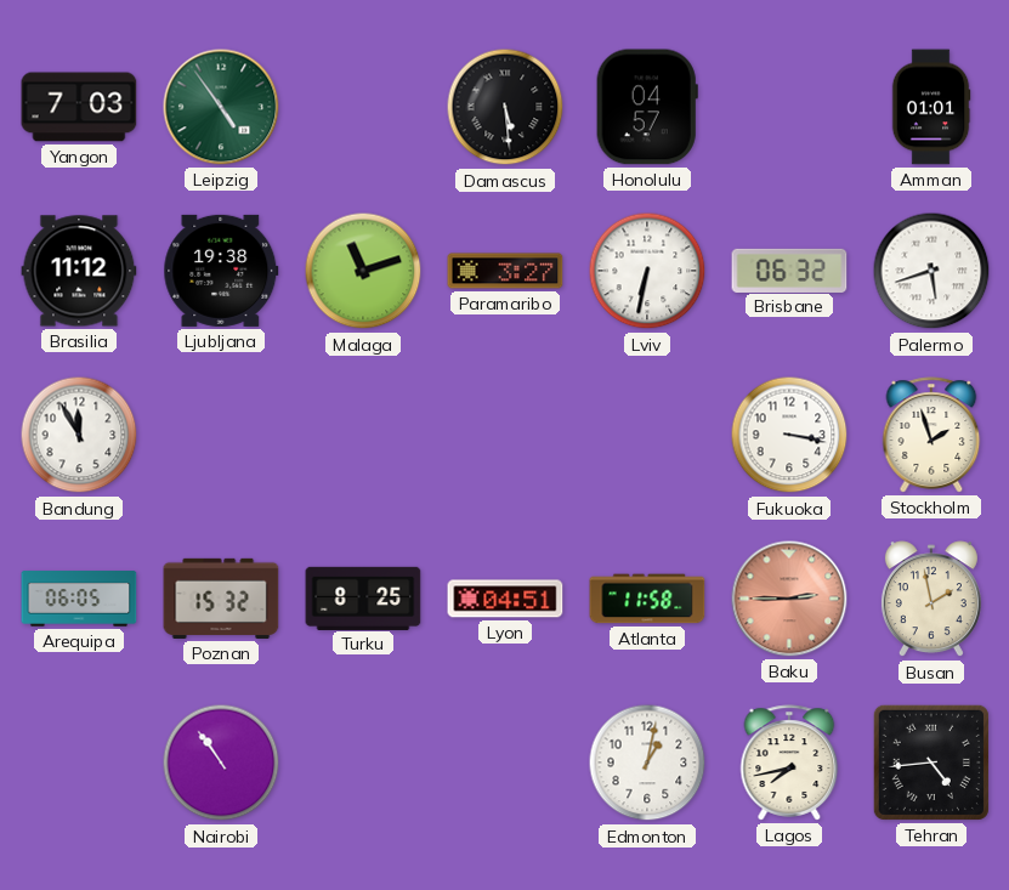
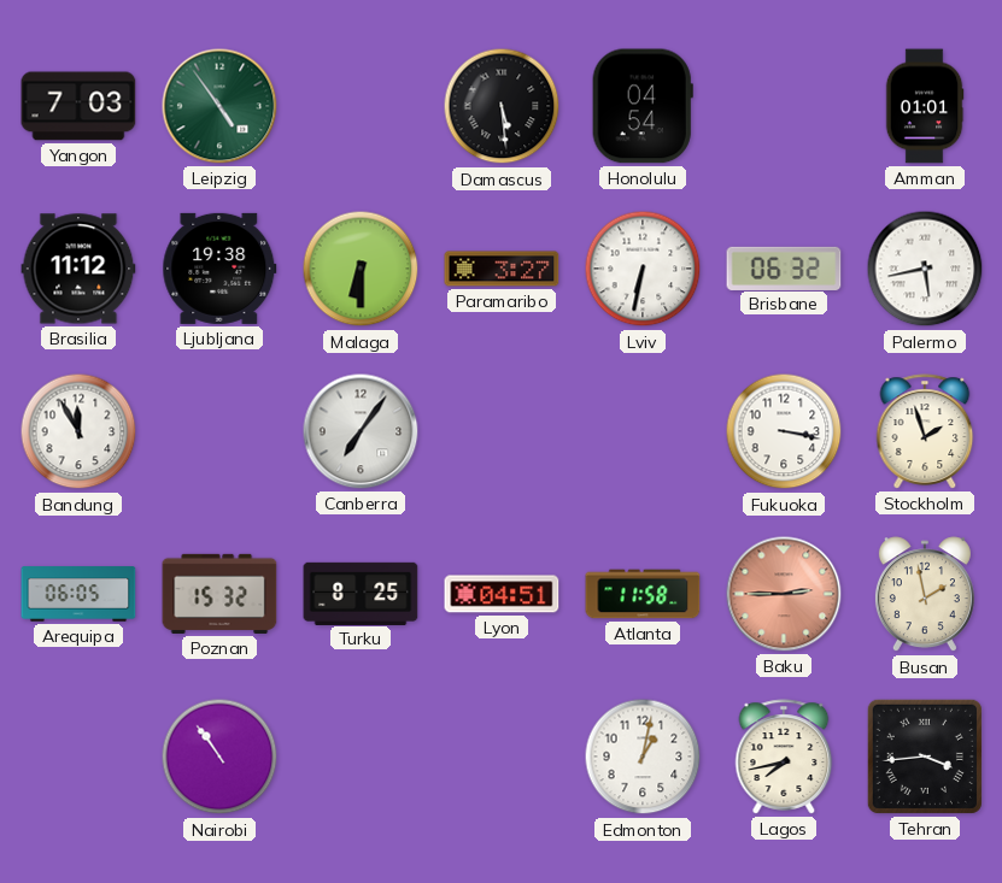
Honolulu: 04:57 -> 04:54
Malaga: 11:12 -> 6:30
Palermo: 5:42 -> 5:43
Canberra: none -> 7:06
Tehran: 4:44 -> 3:44
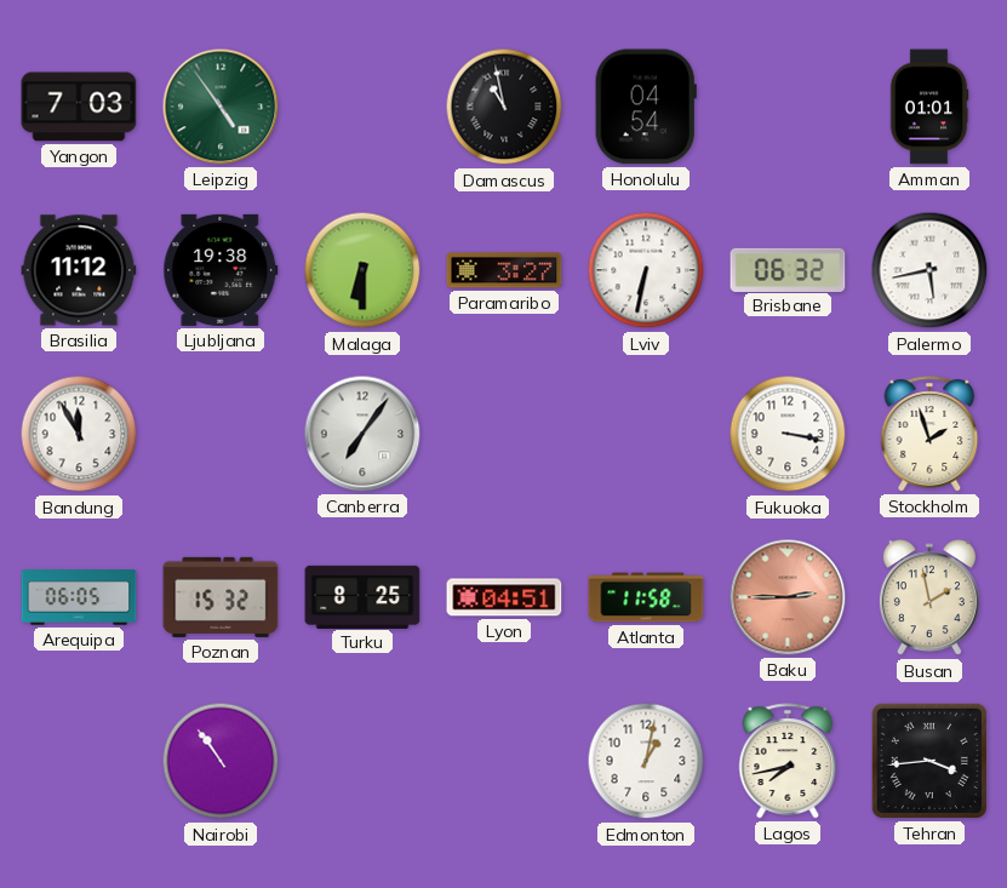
Damascus: 5:29 -> 10:58
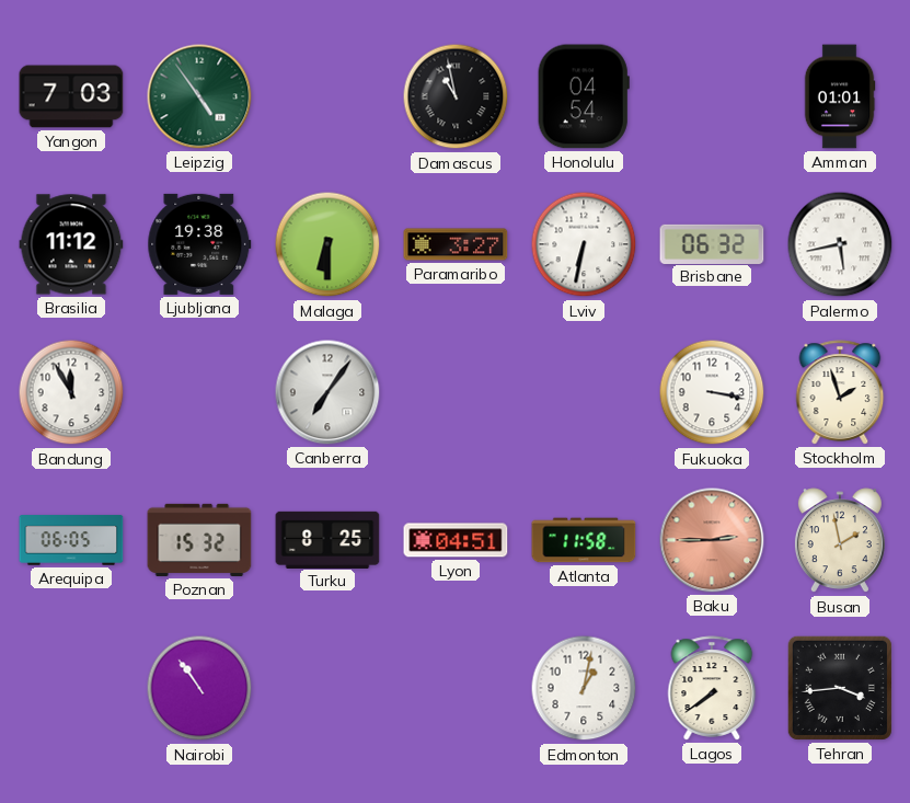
Lagos: 7:43 -> 7:39
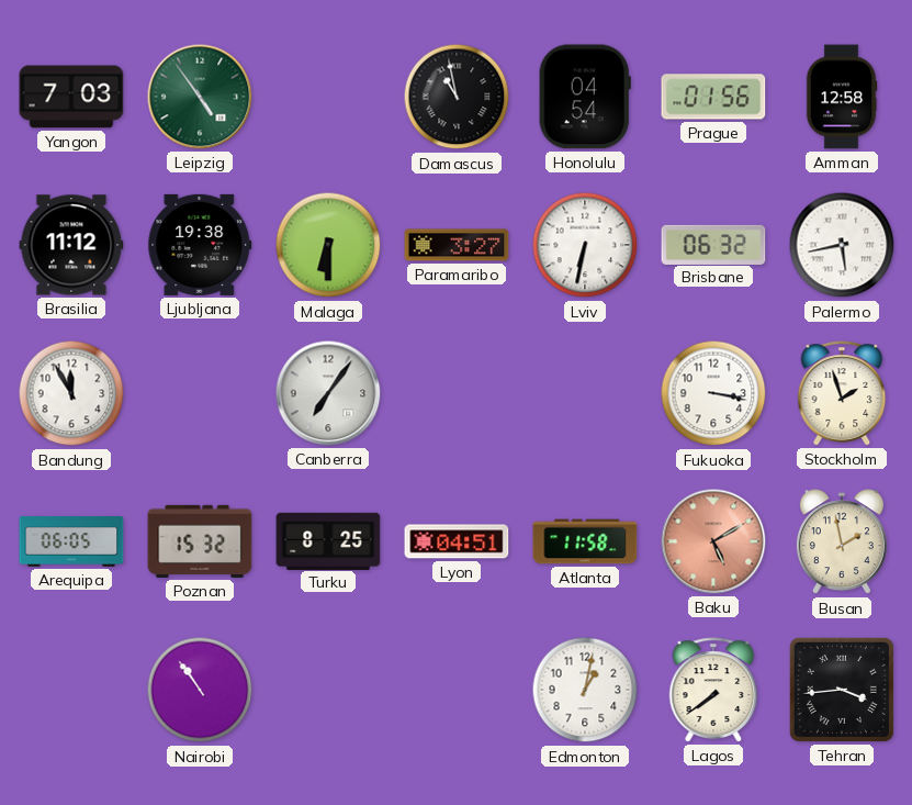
Prague: none -> 01:56
Amman: 01:01 -> 12:58
Baku: 2:45 -> 5:10
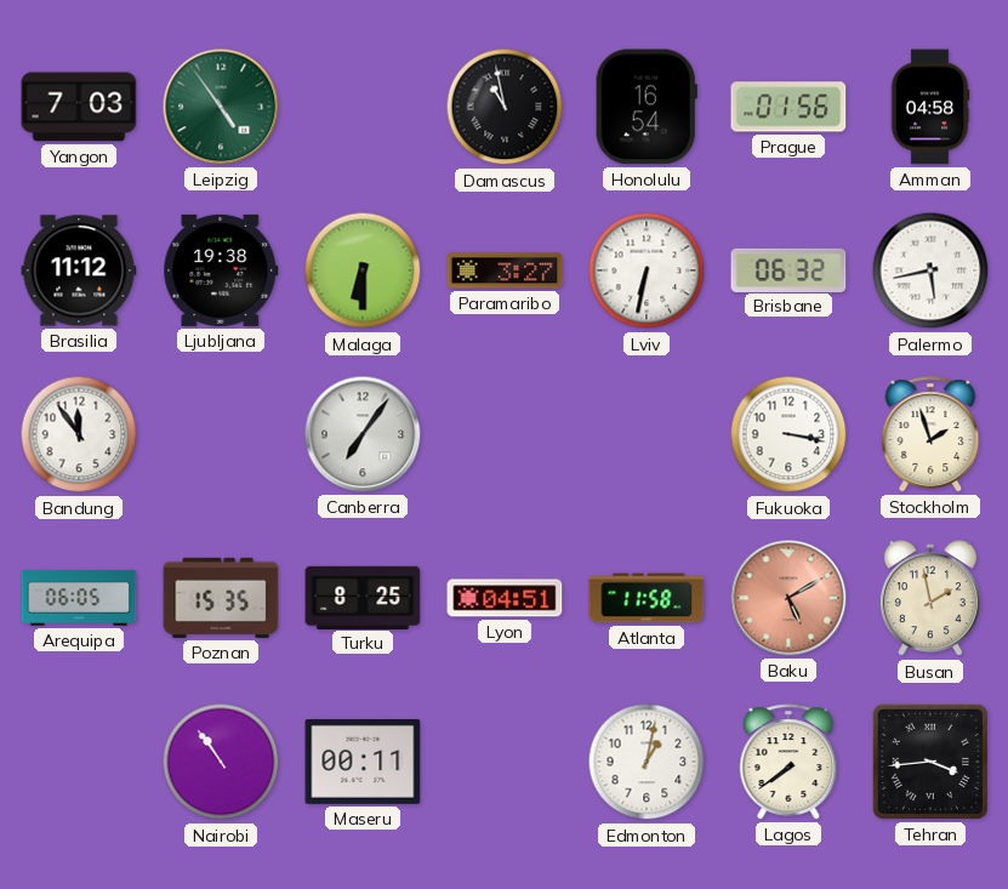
Honolulu: 04:54 -> 16:54
Amman: 12:58 -> 04:58
Bandung: 11:55 -> 11:54
Poznan: 15:32 -> 15:35
Maseru: none -> 00:11
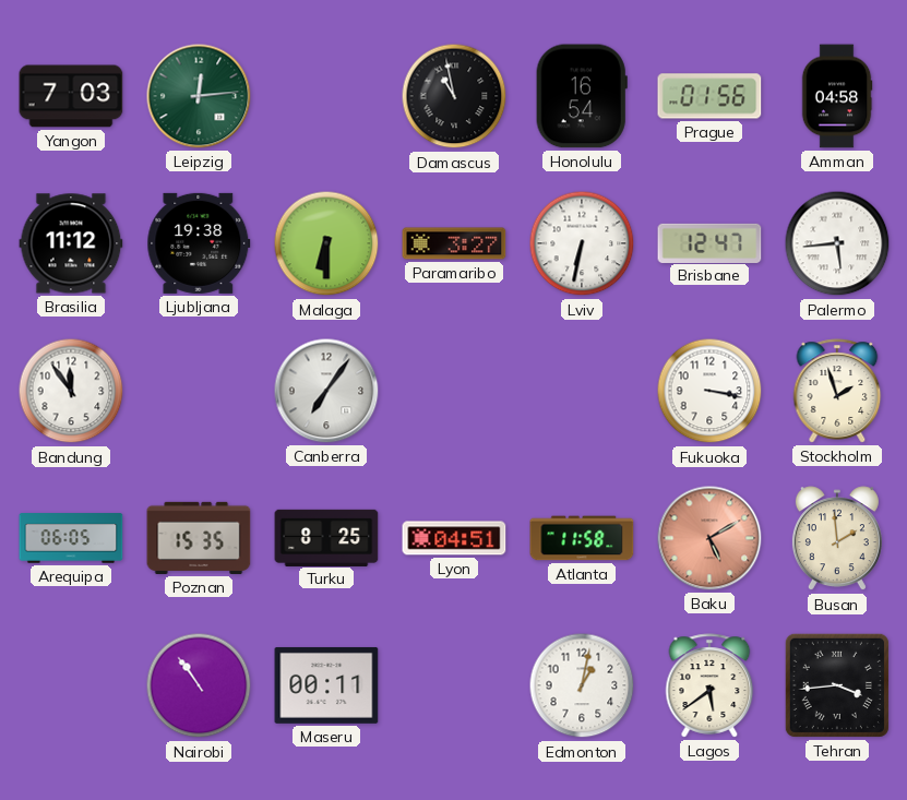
Leipzig: 4:54 -> 12:14
Brisbane: 06:32 -> 12:47
Palermo: 5:43 -> 5:44
Busan: 1:58 -> 1:59
Lagos: 7:39 -> 5:39
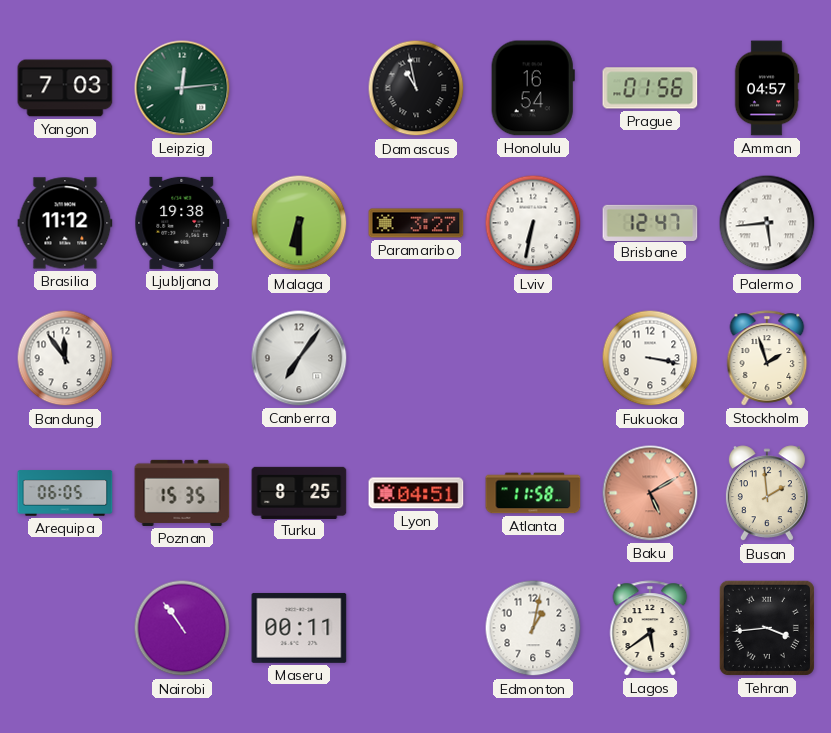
Amman: 04:58 -> 04:57
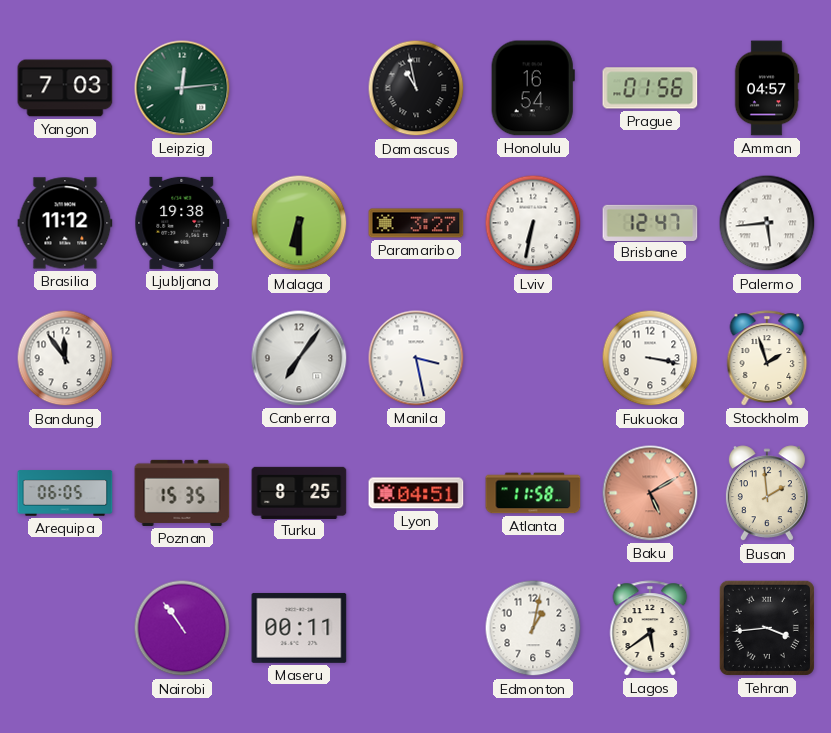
Manila: none -> 3:28
